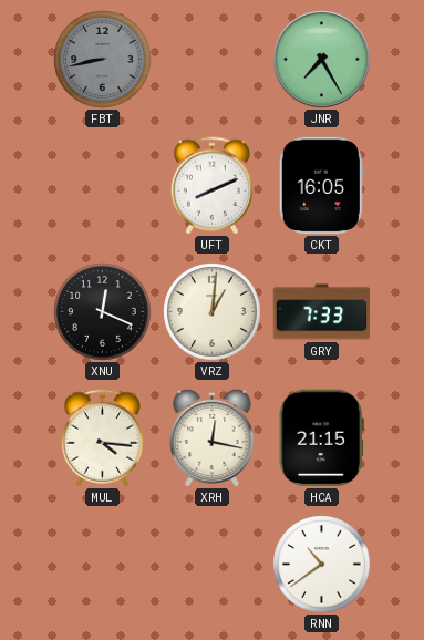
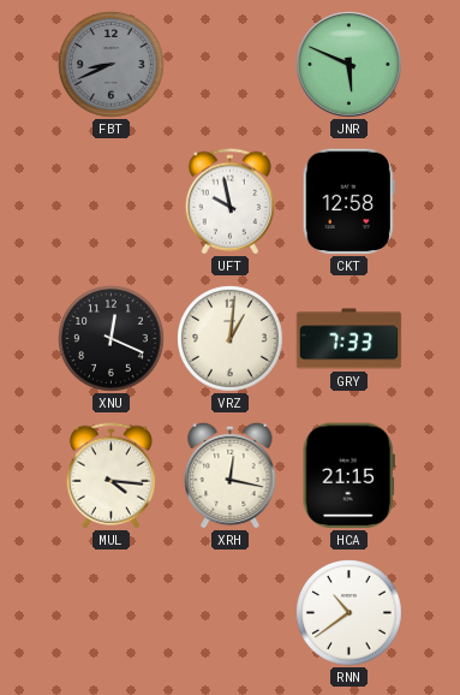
FBT: 8:43 -> 8:41
JNR: 7:25 -> 5:49
UFT: 8:11 -> 9:58
CKT: 16:05 -> 12:58
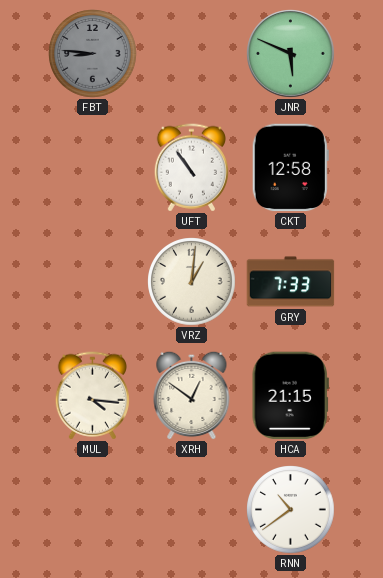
FBT: 8:41 -> 8:46
UFT: 9:58 -> 10:54
XNU: 12:19 -> none
XRH: 12:17 -> 12:51
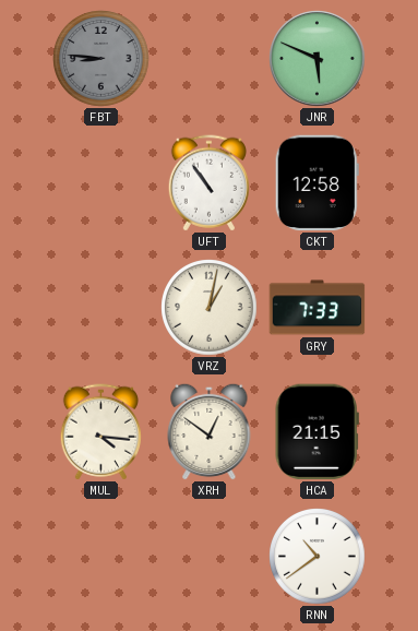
VRZ: 1:01 -> 1:02
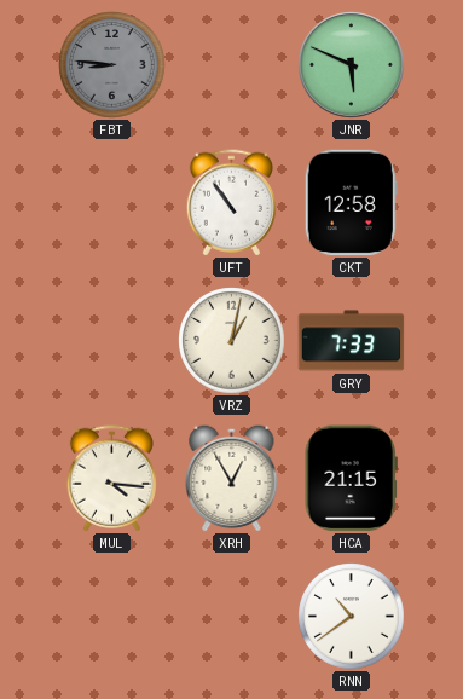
XRH: 12:51 -> 12:55
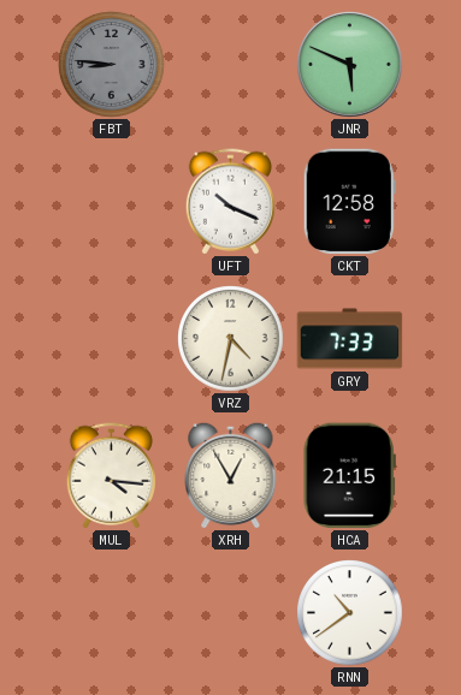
UFT: 10:54 -> 10:19
VRZ: 1:02 -> 4:32
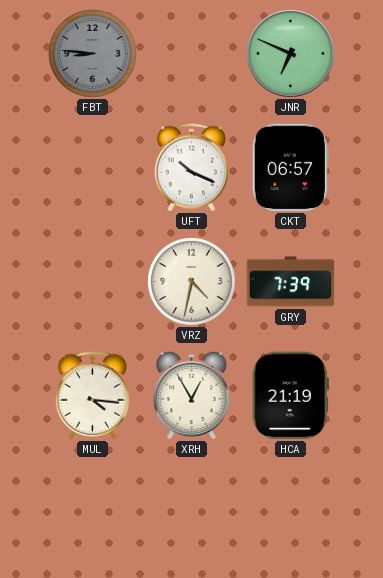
JNR: 5:49 -> 6:49
CKT: 12:58 -> 06:57
GRY: 7:33 -> 7:39
HCA: 21:15 -> 21:19
RNN: 10:39 -> none
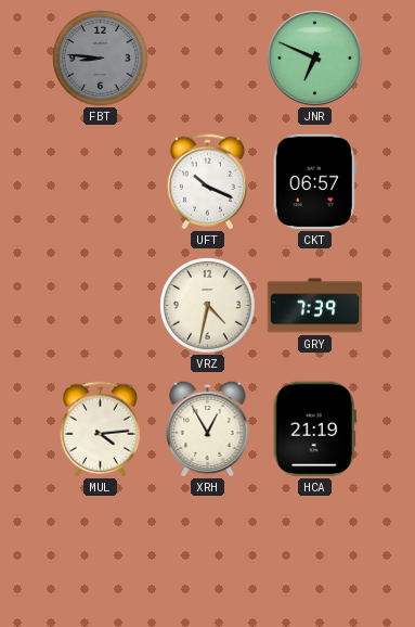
MUL: 4:16 -> 4:14
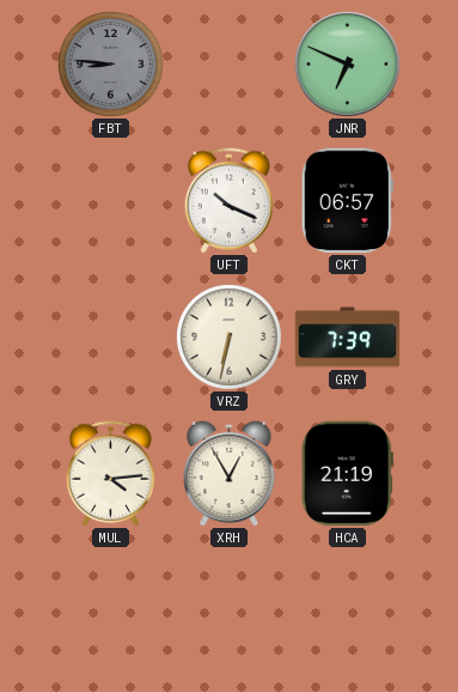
VRZ: 4:32 -> 6:32
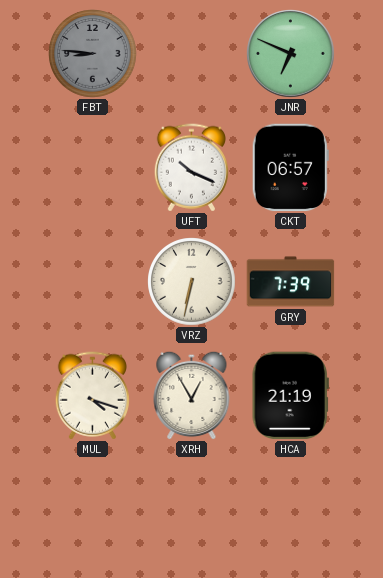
MUL: 4:14 -> 4:18
